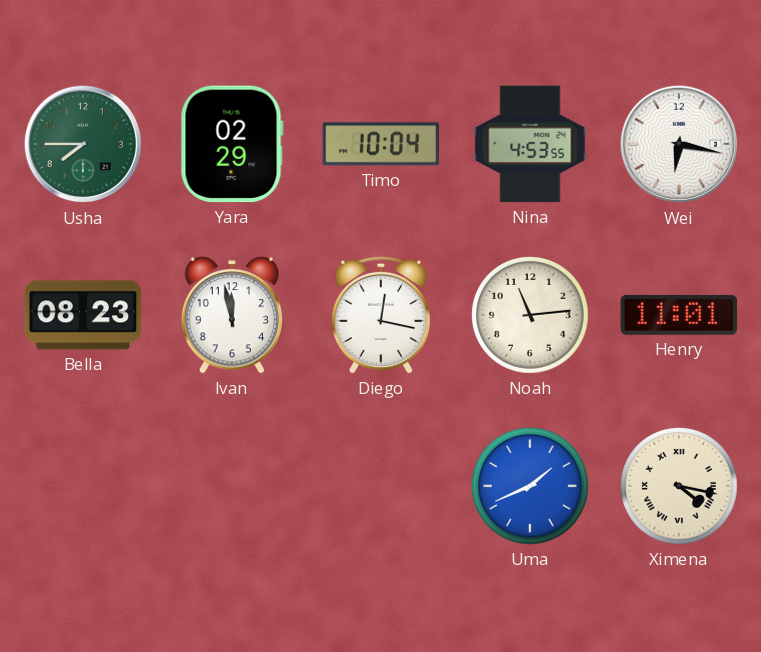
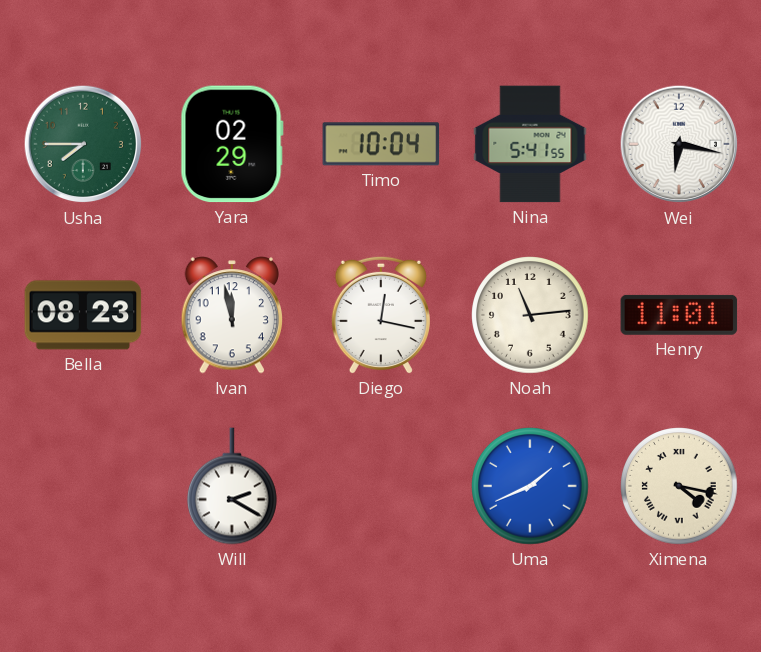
Nina: 4:53 -> 5:41
Will: none -> 2:20
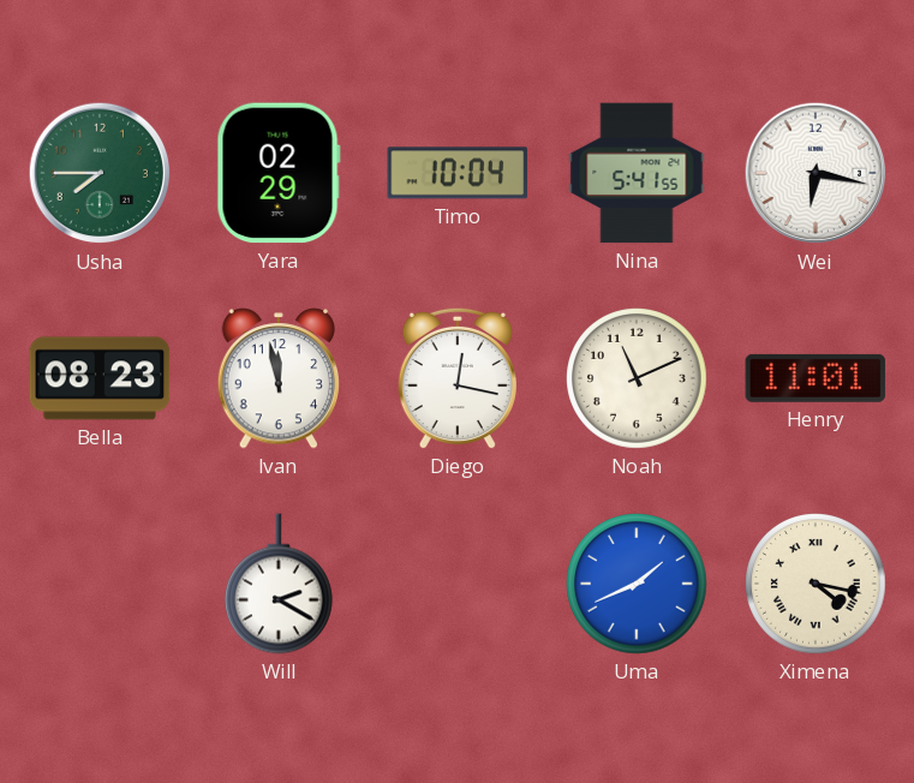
Noah: 11:14 -> 11:11
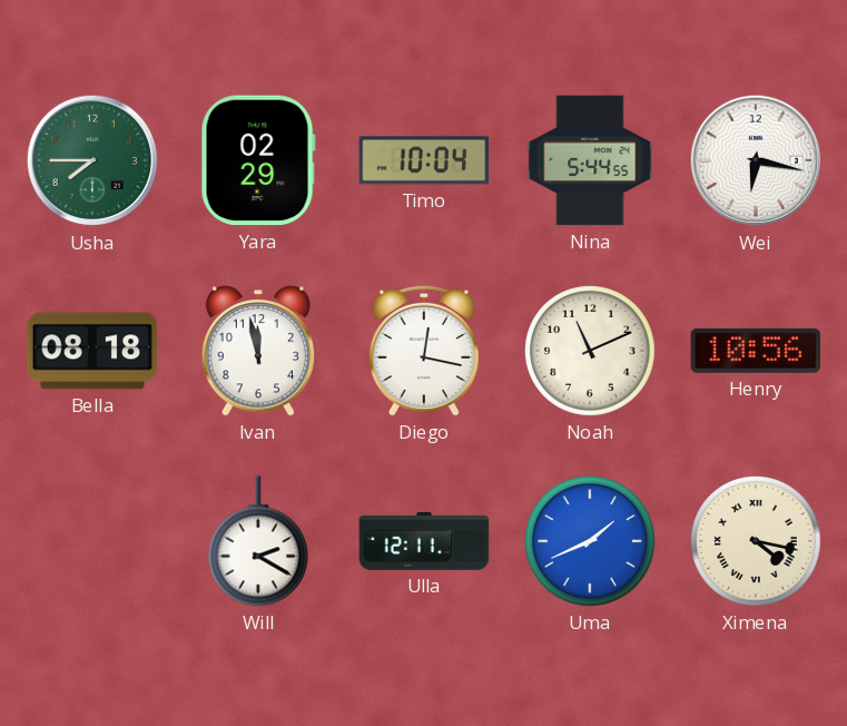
Nina: 5:41 -> 5:44
Bella: 08:23 -> 08:18
Henry: 11:01 -> 10:56
Ulla: none -> 12:11
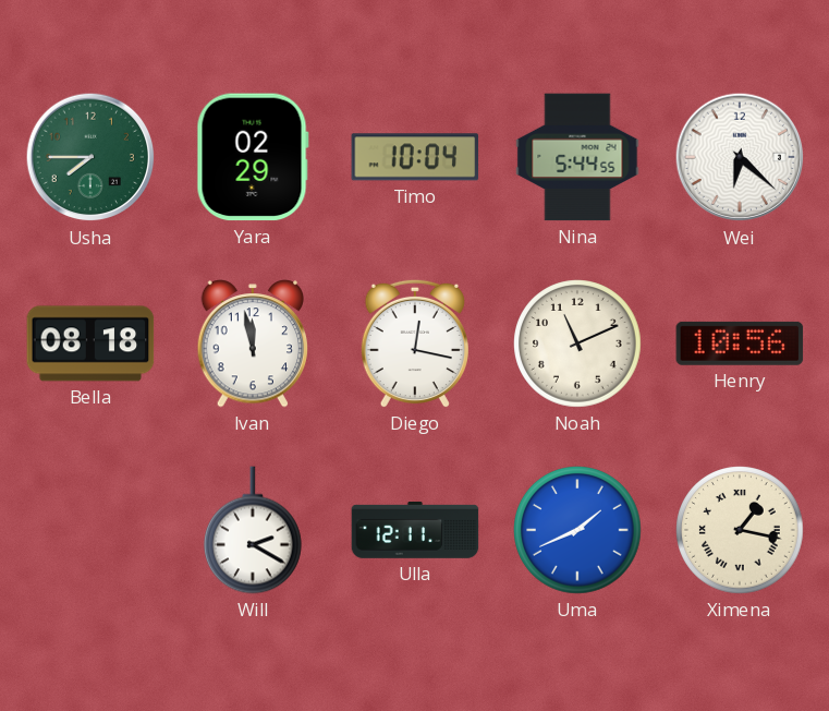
Wei: 6:17 -> 6:22
Ximena: 4:17 -> 1:17
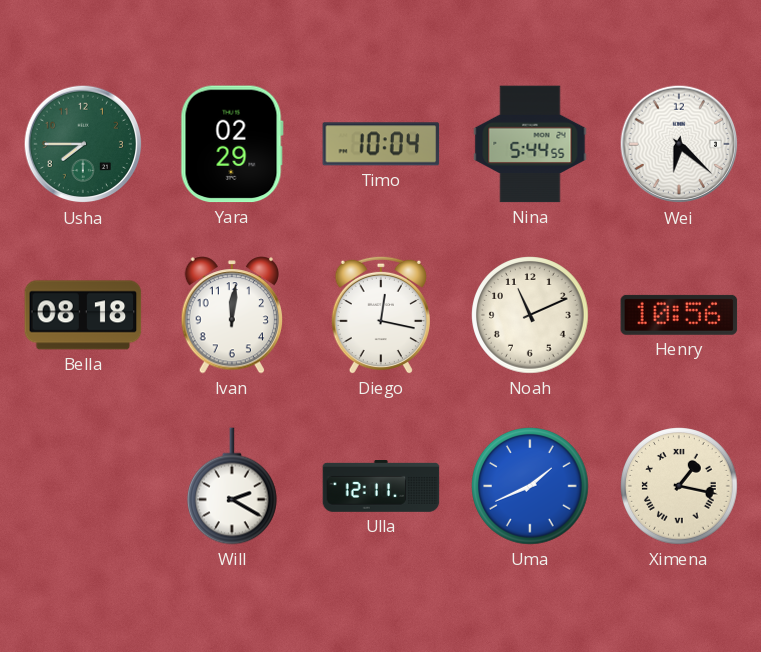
Ivan: 11:58 -> 12:01
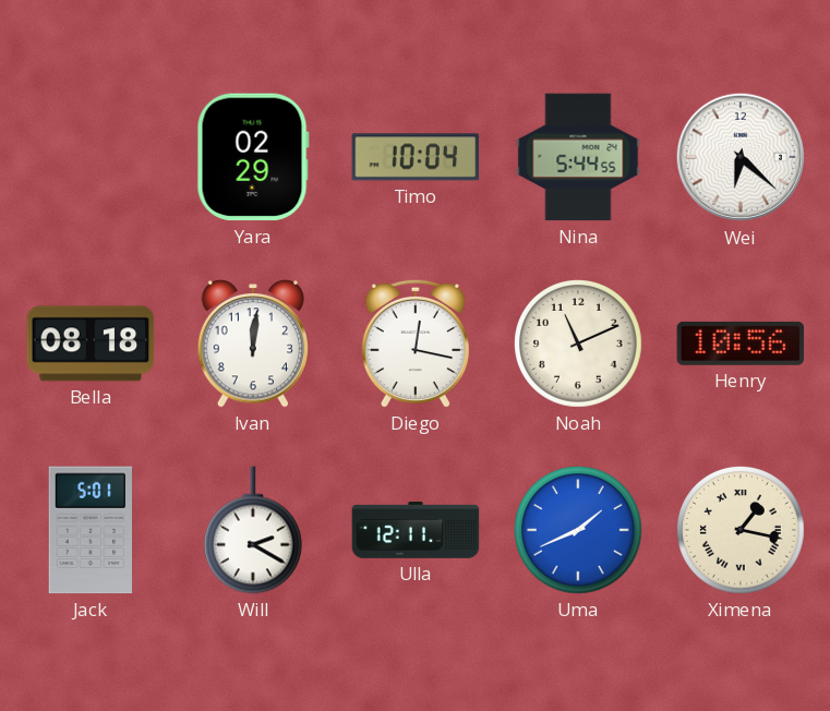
Usha: 7:45 -> none
Jack: none -> 5:01
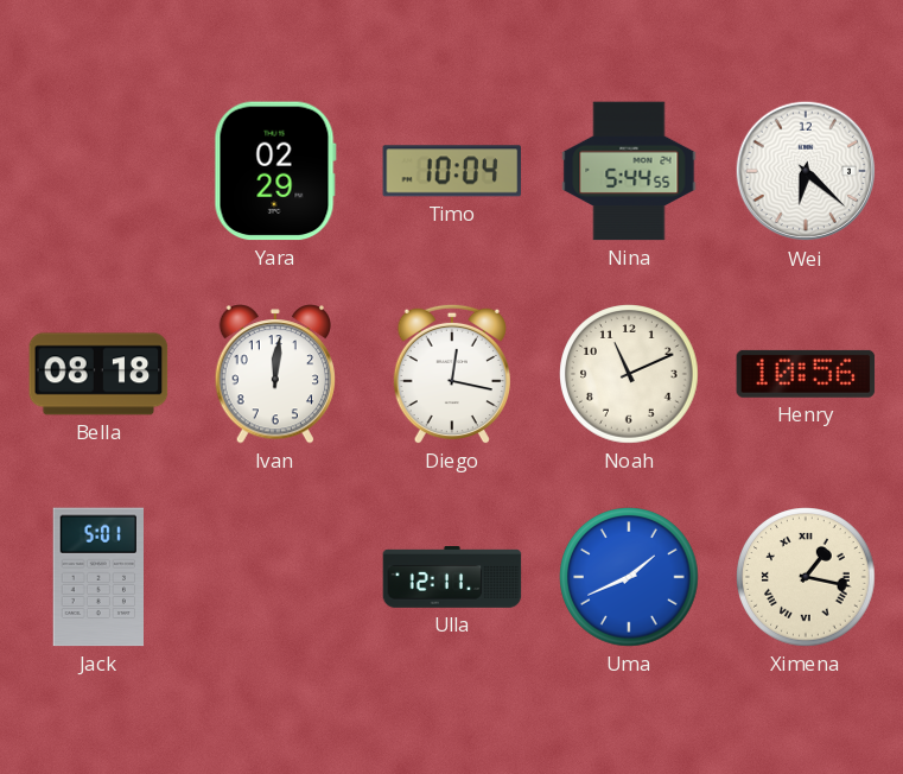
Will: 2:20 -> none
